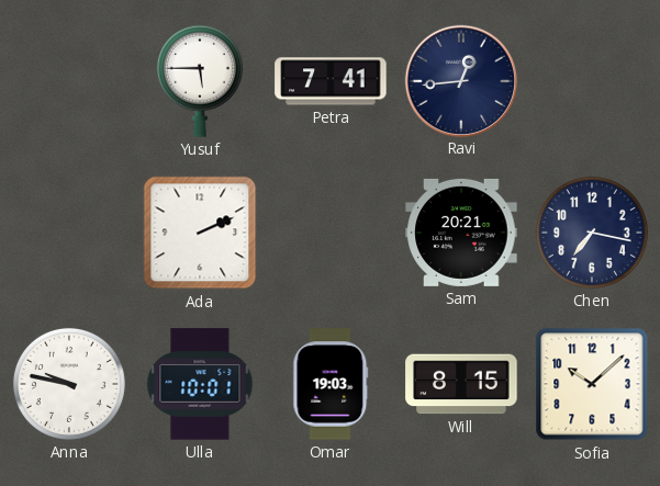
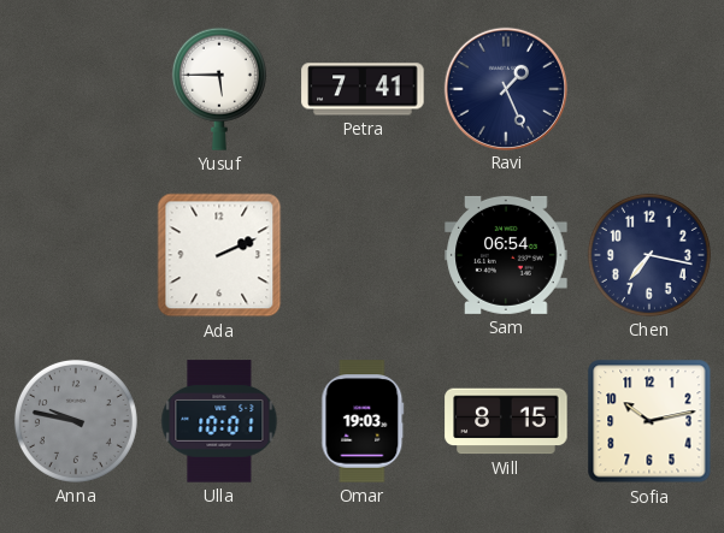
Ravi: 12:44 -> 1:26
Sam: 20:21 -> 06:54
Anna dial: white -> grey
Sofia: 10:08 -> 10:13
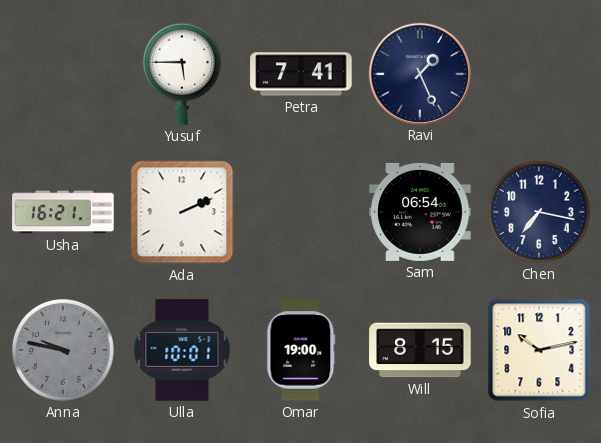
Usha: none -> 16:21
Omar: 19:03 -> 19:00
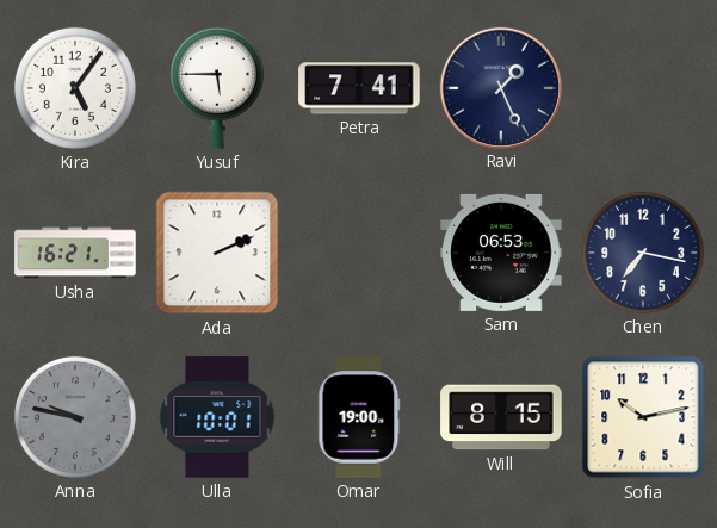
Kira: none -> 5:06
Sam: 06:54 -> 06:53
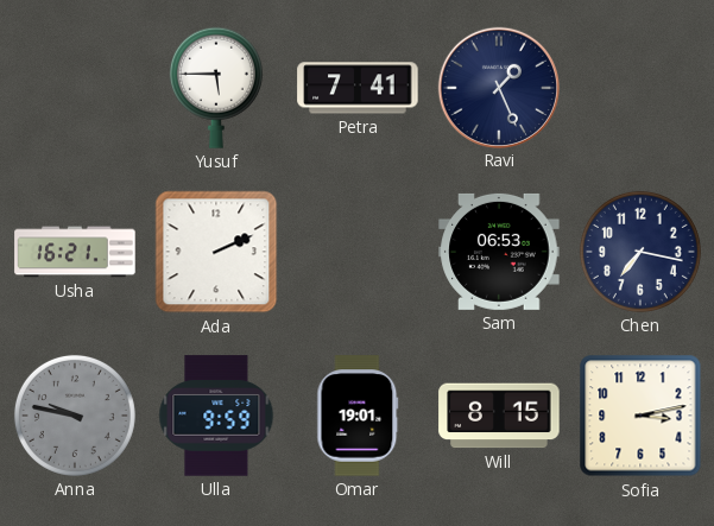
Kira: 5:06 -> none
Ulla: 10:01 -> 9:59
Omar: 19:00 -> 19:01
Sofia: 10:13 -> 3:13
